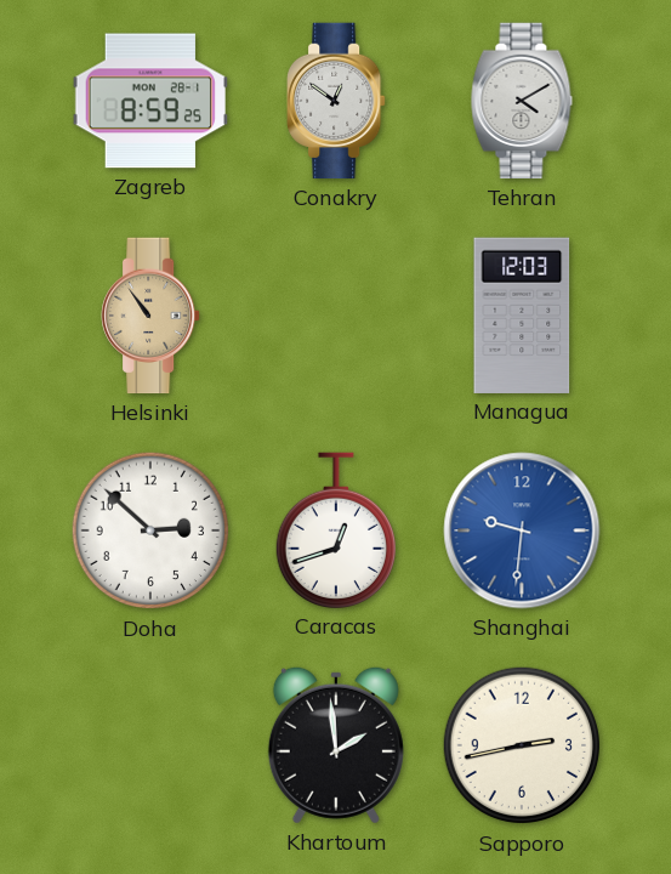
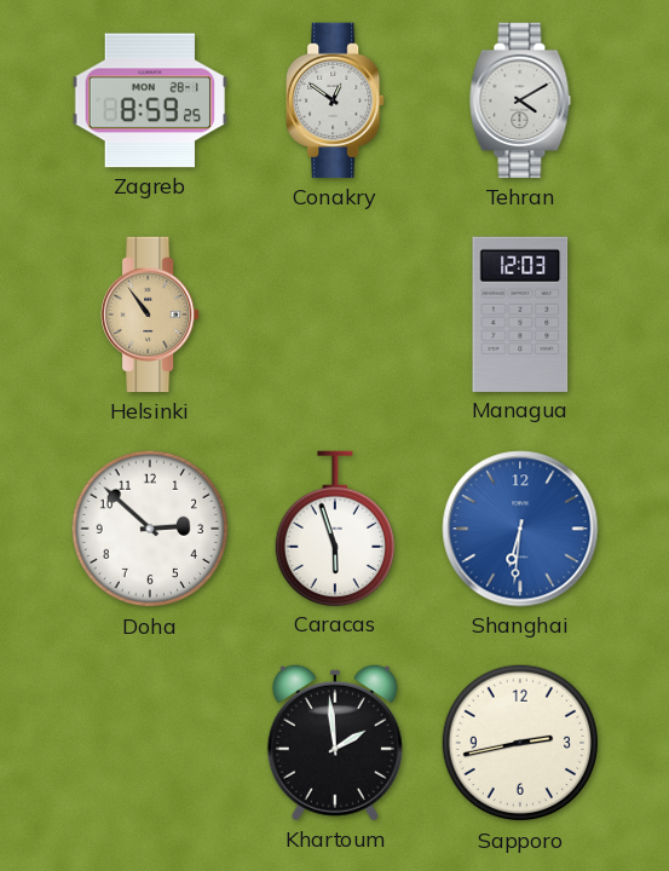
Caracas: 12:42 -> 5:57
Shanghai: 9:31 -> 6:31
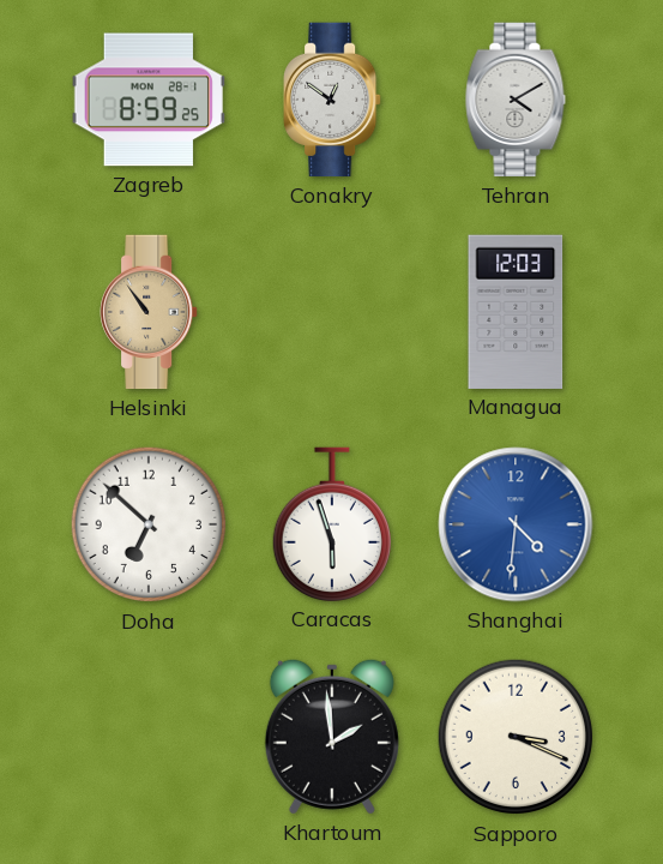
Doha: 2:52 -> 6:52
Shanghai: 6:31 -> 4:31
Sapporo: 2:43 -> 3:19
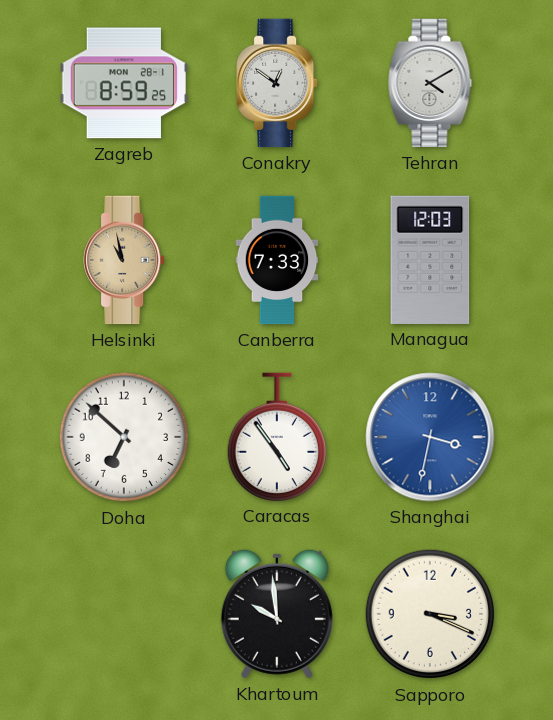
Helsinki: 10:54 -> 10:58
Canberra: none -> 7:33
Caracas: 5:57 -> 4:54
Shanghai: 4:31 -> 3:32
Khartoum: 1:59 -> 9:59
